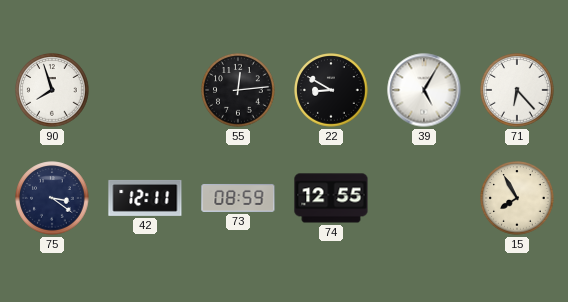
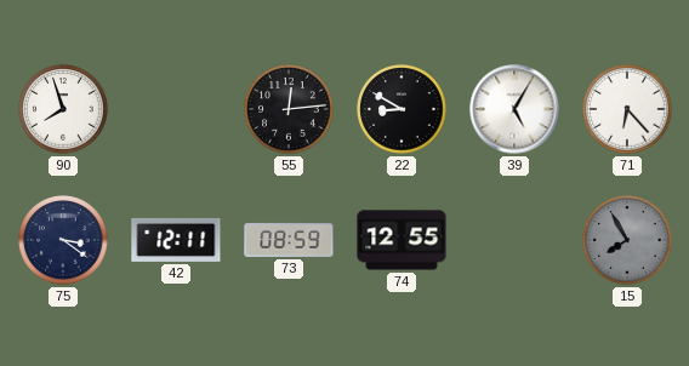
15 dial: cream -> grey
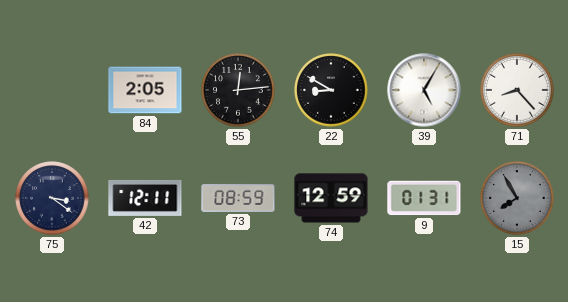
90: 7:57 -> none
84: none -> 2:05
71: 6:23 -> 8:23
74: 12:55 -> 12:59
9: none -> 01:31
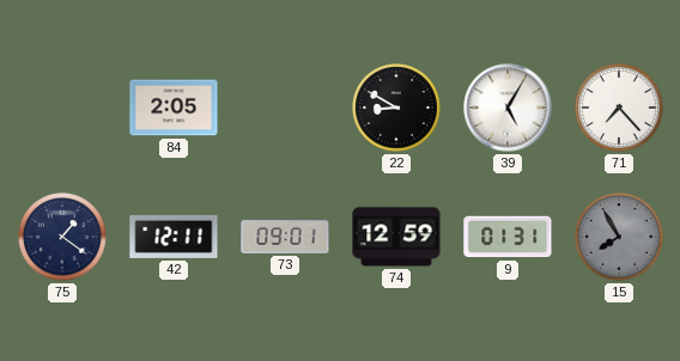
55: 12:14 -> none
71: 8:23 -> 7:23
75: 3:21 -> 1:21
73: 08:59 -> 09:01
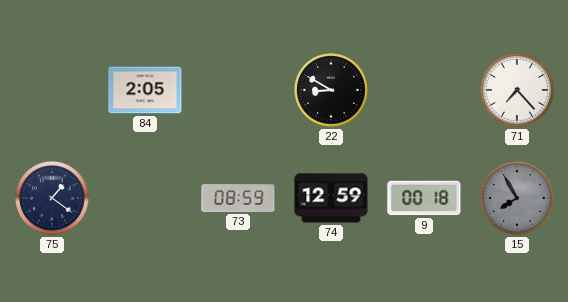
39: 5:05 -> none
42: 12:11 -> none
73: 09:01 -> 08:59
9: 01:31 -> 00:18
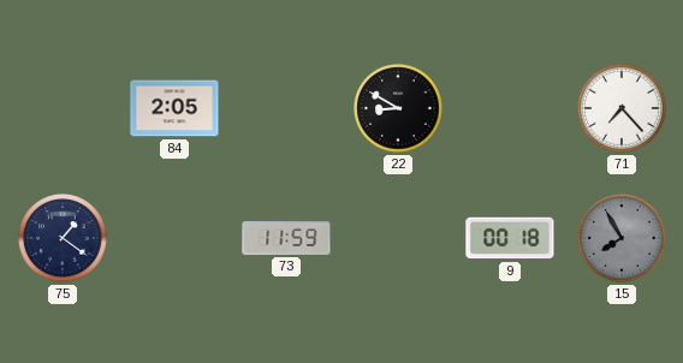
73: 08:59 -> 11:59
74: 12:59 -> none
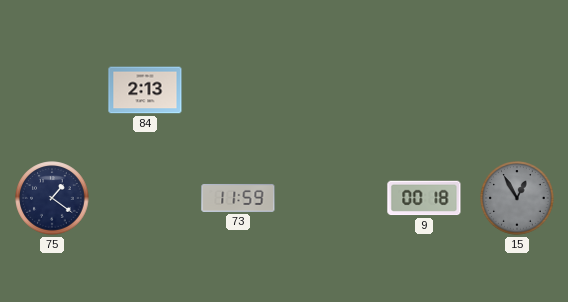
84: 2:05 -> 2:13
22: 8:50 -> none
71: 7:23 -> none
15: 7:55 -> 12:55
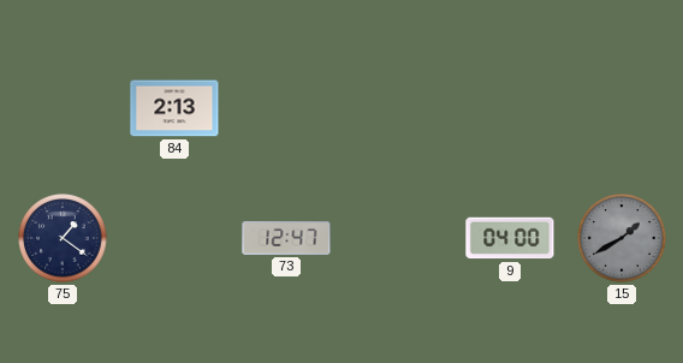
73: 11:59 -> 12:47
9: 00:18 -> 04:00
15: 12:55 -> 1:40
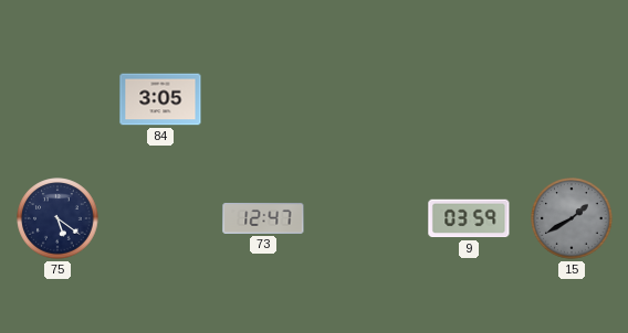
84: 2:13 -> 3:05
75: 1:21 -> 5:21
9: 04:00 -> 03:59
